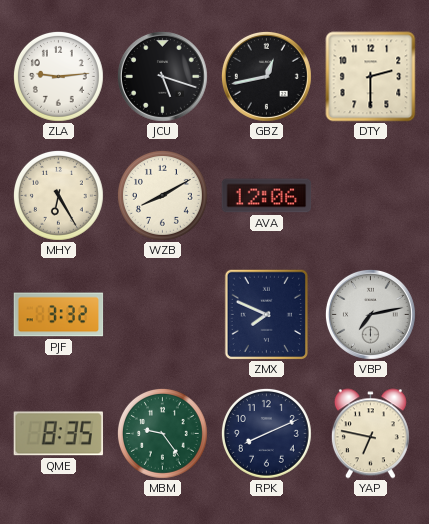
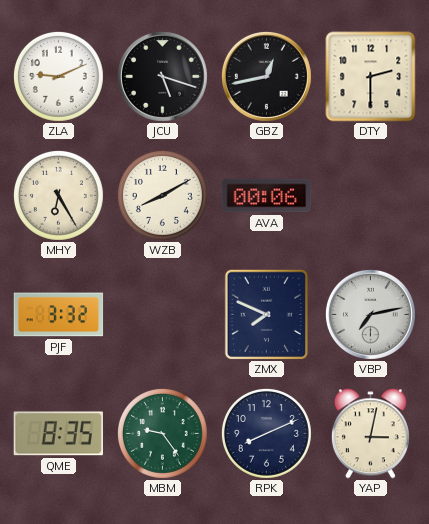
ZLA: 9:14 -> 9:11
AVA: 12:06 -> 00:06
YAP: 6:47 -> 3:02
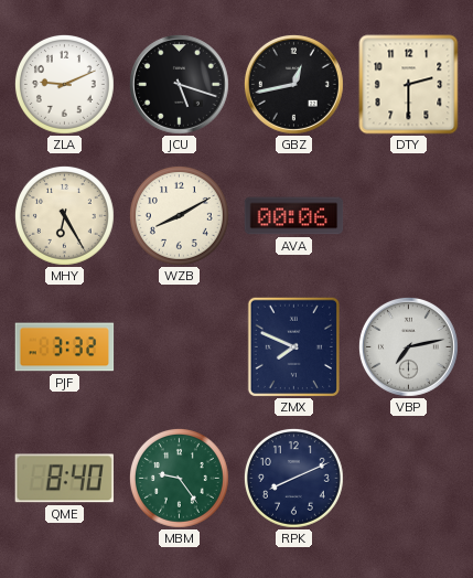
QME: 8:35 -> 8:40
YAP: 3:02 -> none
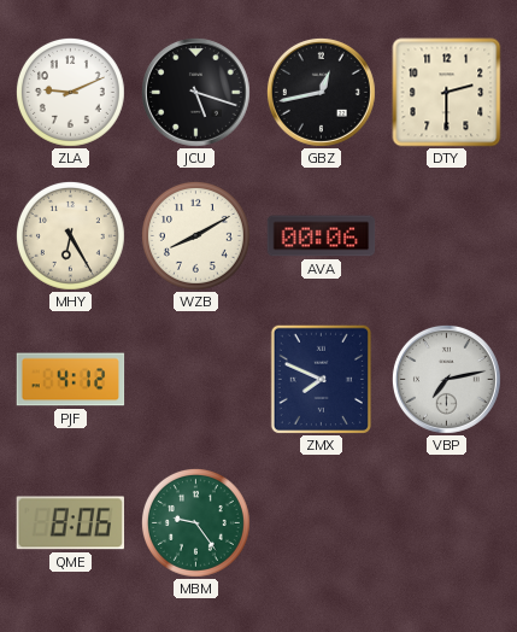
PJF: 3:32 -> 4:12
QME: 8:40 -> 8:06
RPK: 8:11 -> none
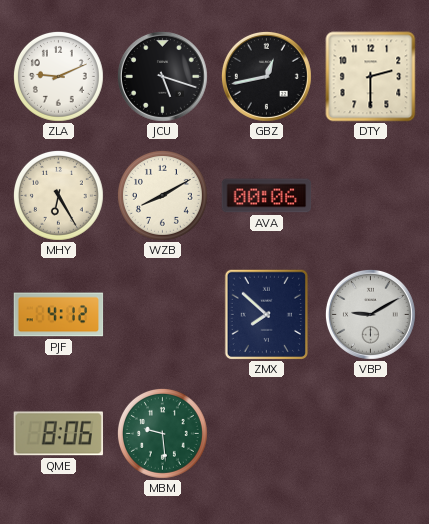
ZMX: 7:49 -> 7:52
VBP: 7:13 -> 9:10
MBM: 9:24 -> 9:29
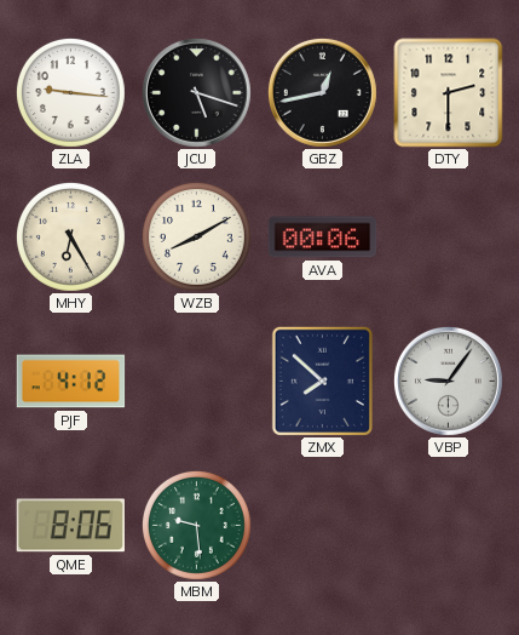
ZLA: 9:11 -> 9:16
VBP: 9:10 -> 9:06
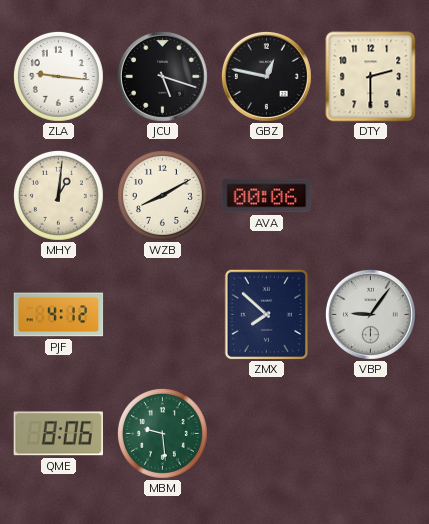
GBZ: 12:43 -> 12:47
MHY: 6:25 -> 1:01
